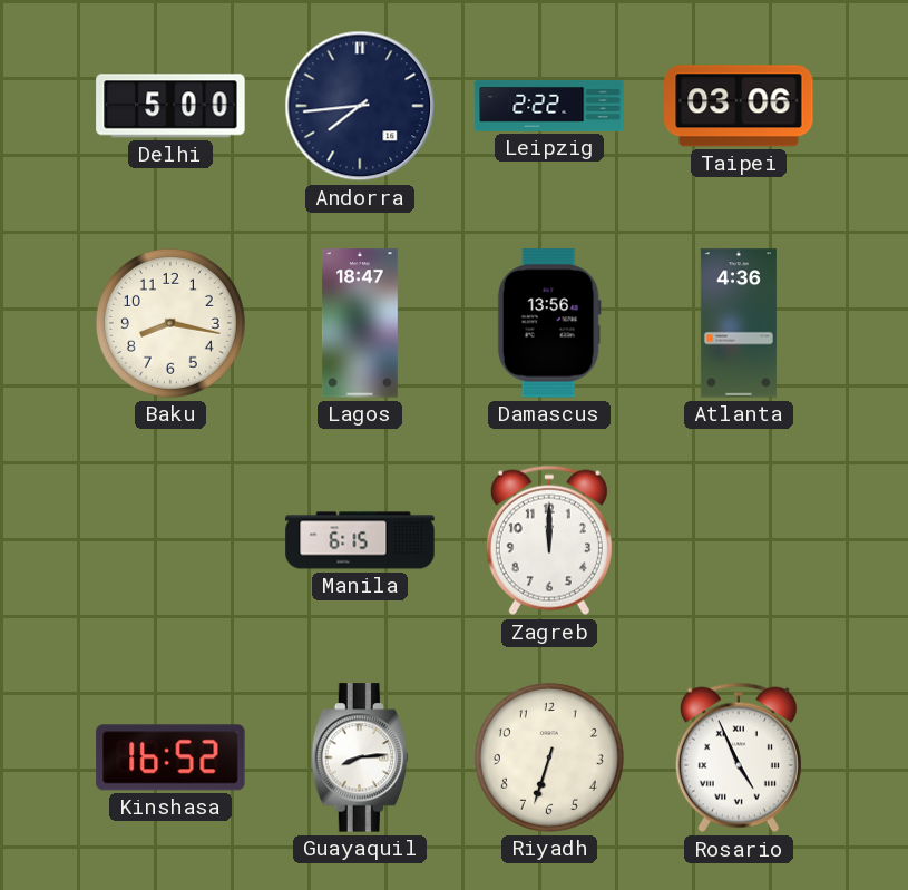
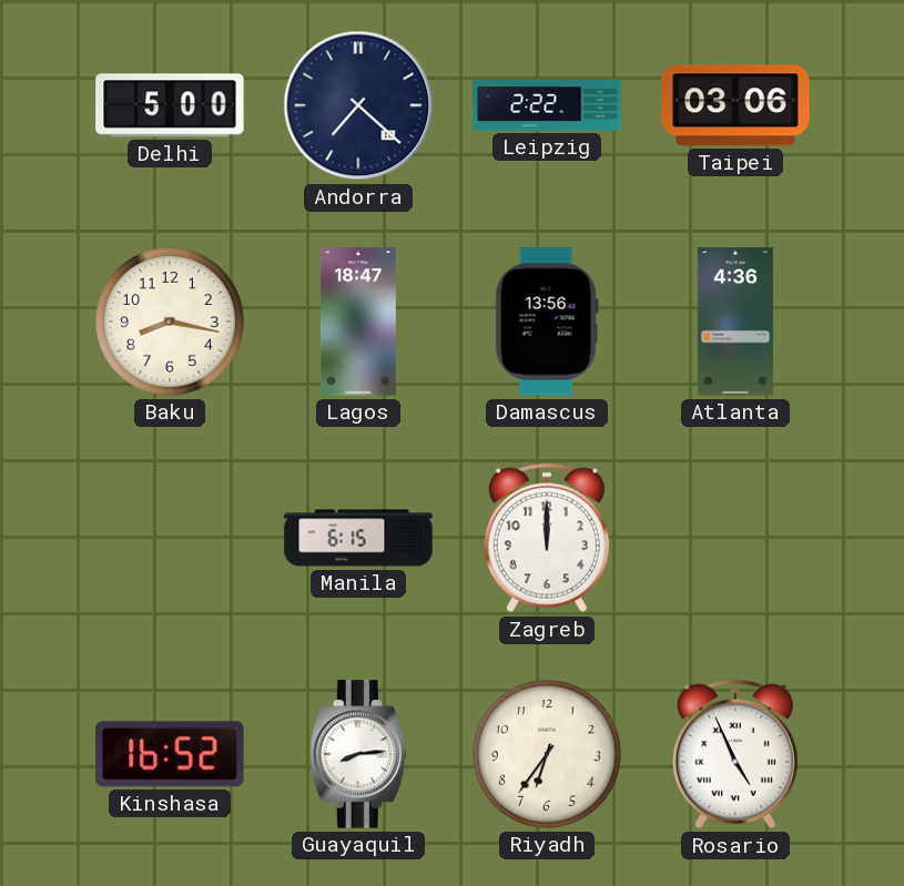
Andorra: 7:44 -> 7:22
Riyadh: 6:33 -> 6:36
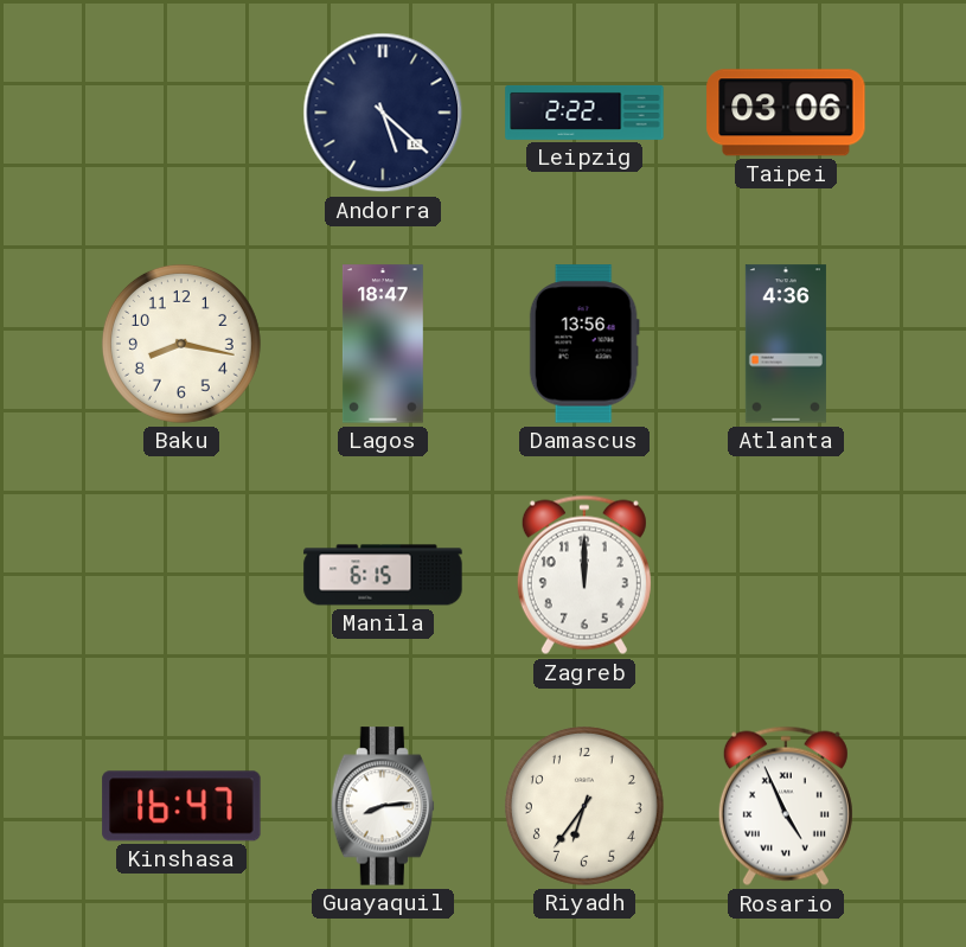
Delhi: 5:00 -> none
Andorra: 7:22 -> 5:22
Kinshasa: 16:52 -> 16:47
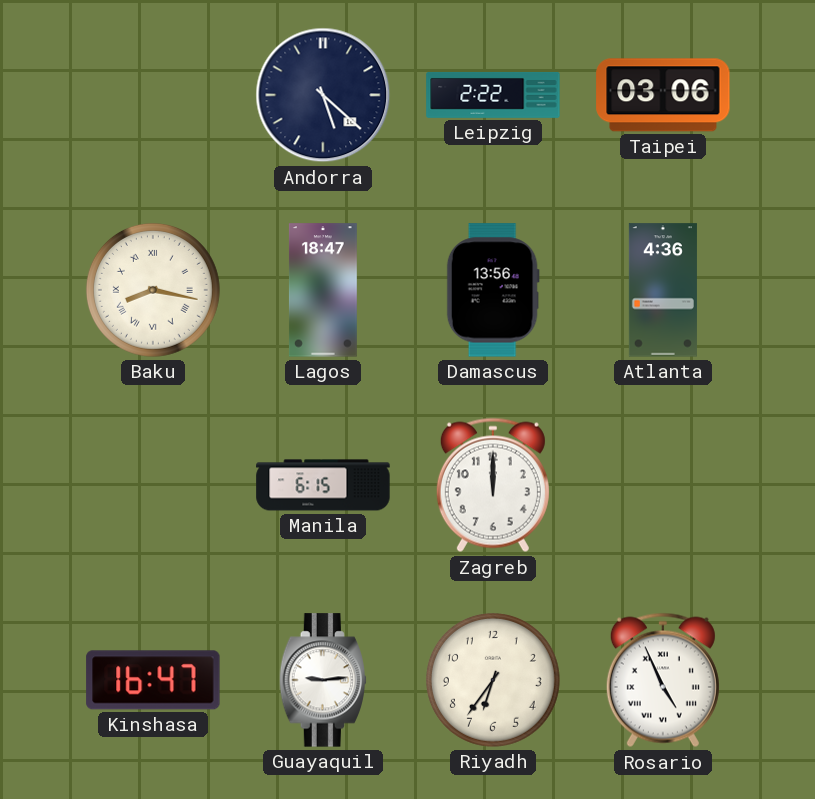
Baku numerals: Arabic -> Roman
Guayaquil: 8:14 -> 9:14
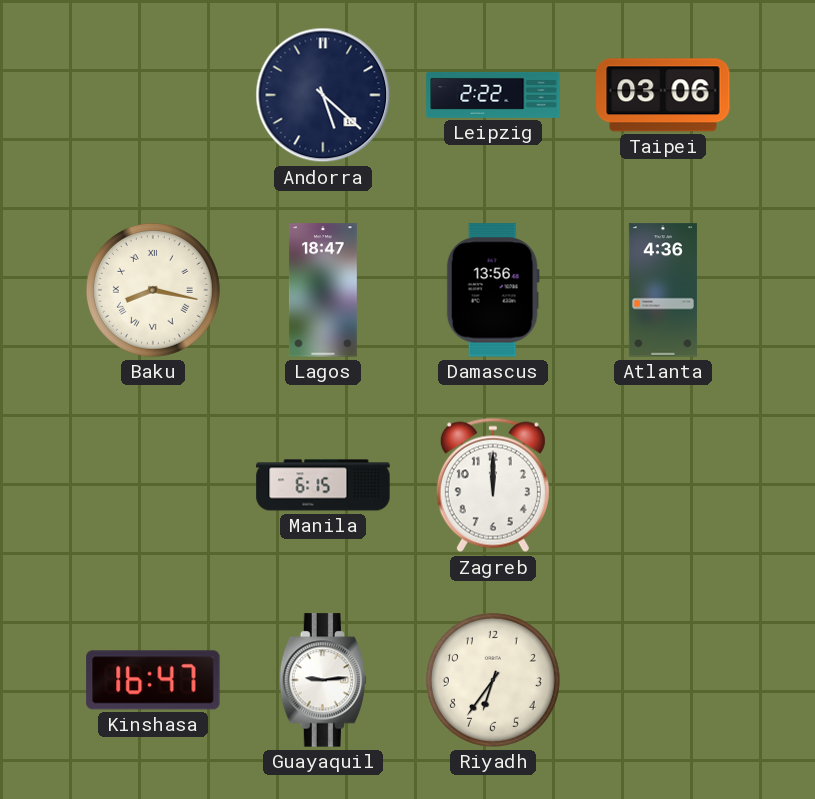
Rosario: 4:56 -> none
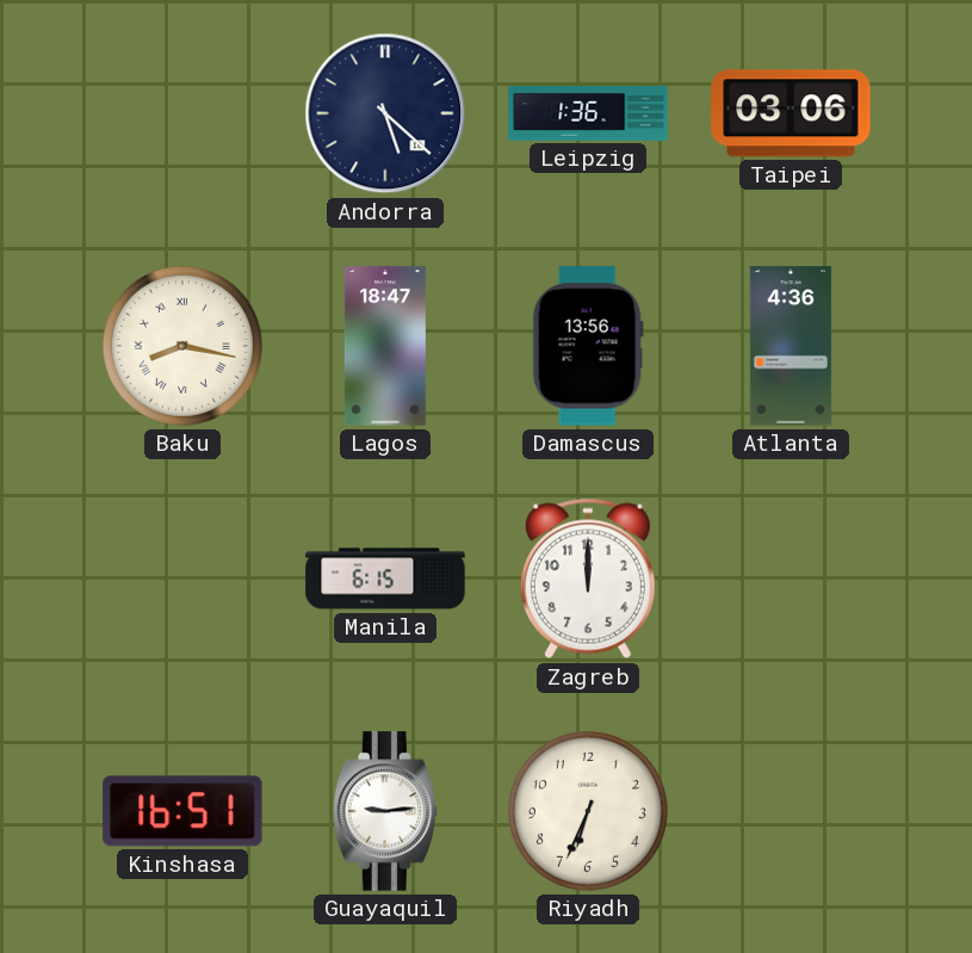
Leipzig: 2:22 -> 1:36
Kinshasa: 16:47 -> 16:51
Riyadh: 6:36 -> 6:34
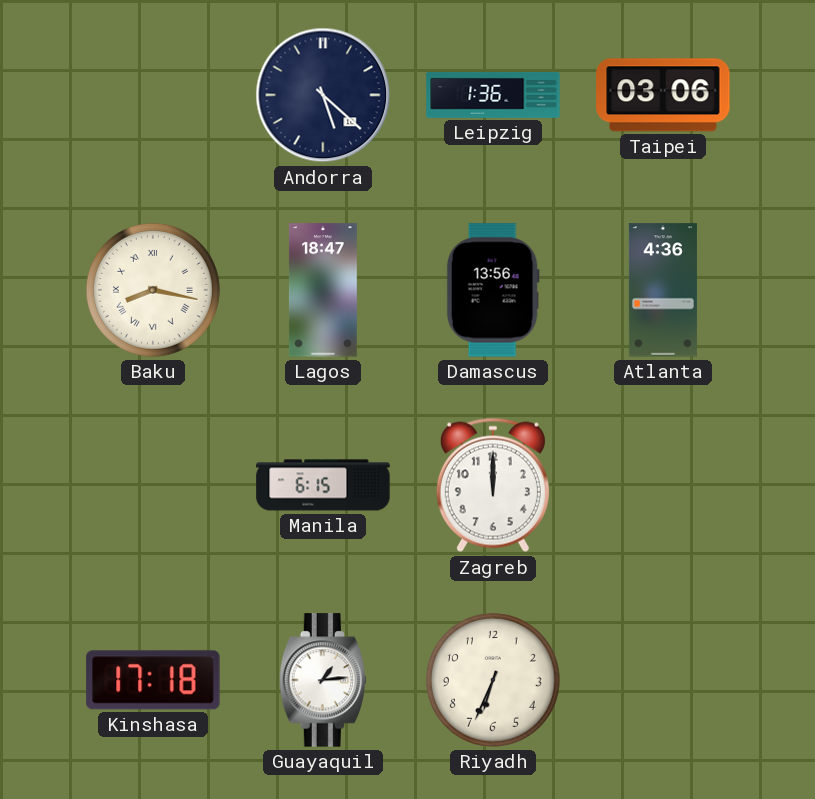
Kinshasa: 16:51 -> 17:18
Guayaquil: 9:14 -> 1:14
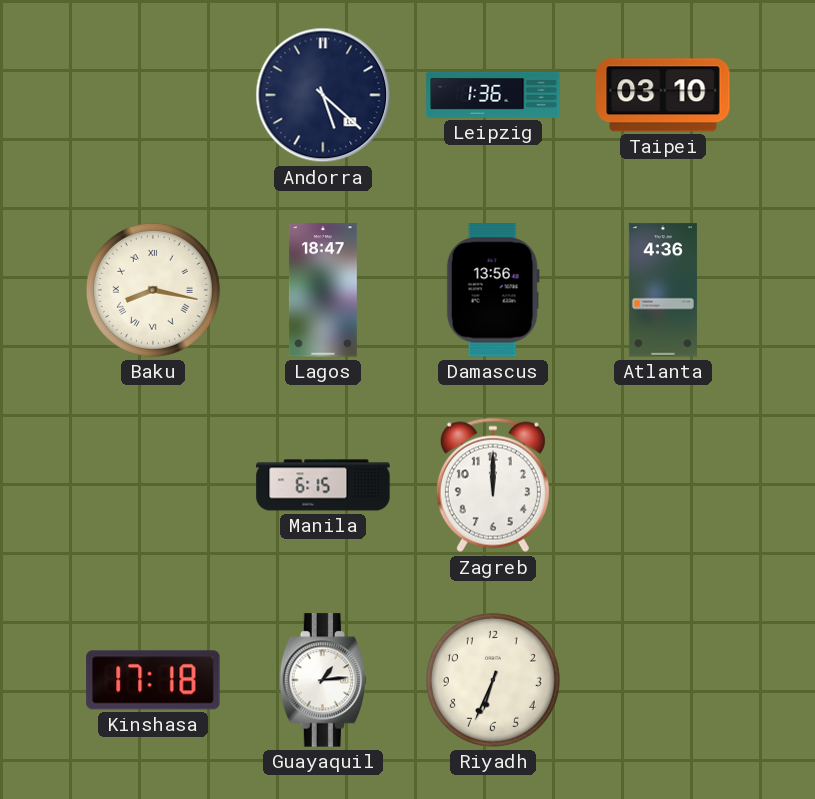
Taipei: 03:06 -> 03:10
